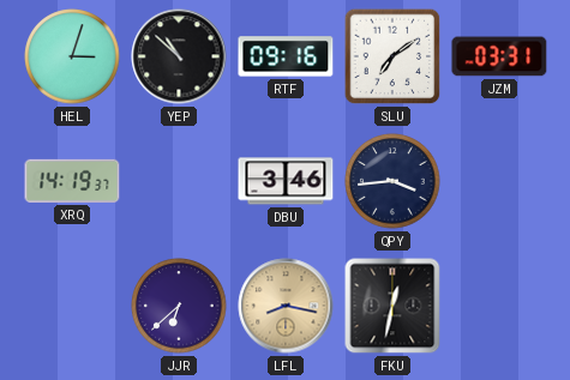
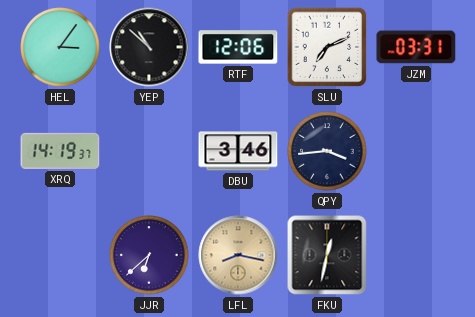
HEL: 3:03 -> 3:06
RTF: 09:16 -> 12:06
SLU: 7:09 -> 7:11
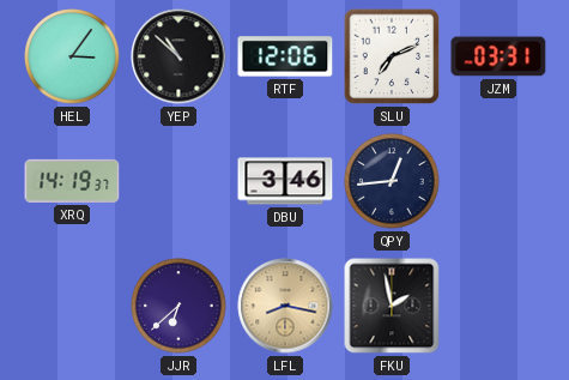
QPY: 3:44 -> 12:44
FKU: 12:32 -> 1:58
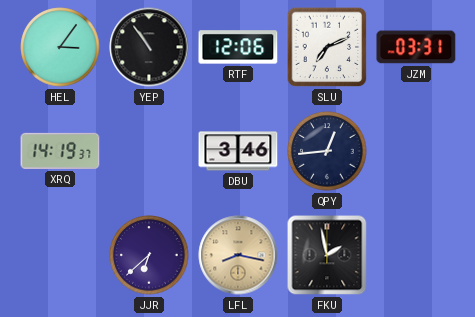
YEP: 10:52 -> 10:54
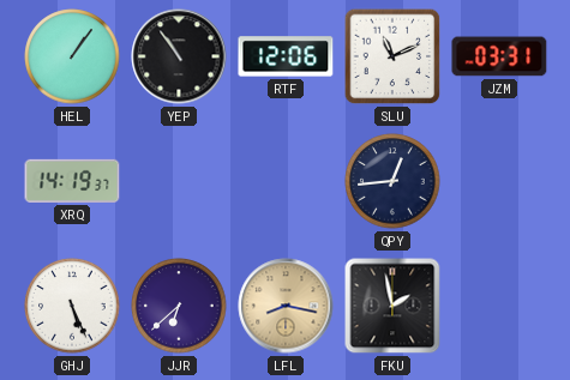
HEL: 3:06 -> 1:06
SLU: 7:11 -> 11:11
DBU: 3:46 -> none
GHJ: none -> 5:26
